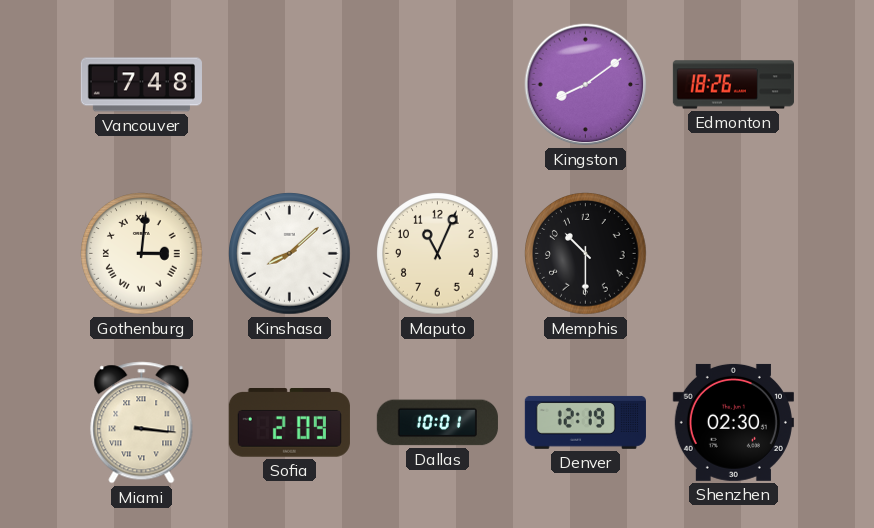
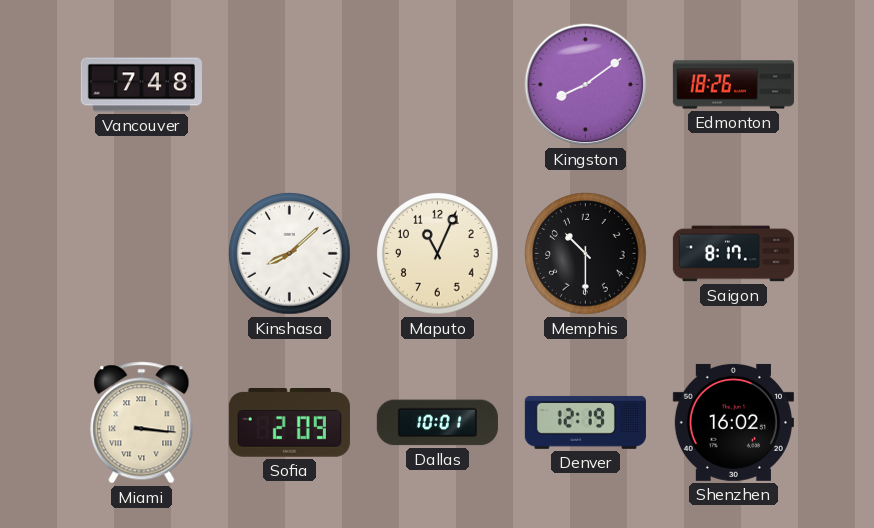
Gothenburg: 3:01 -> none
Saigon: none -> 8:17
Shenzhen: 02:30 -> 16:02
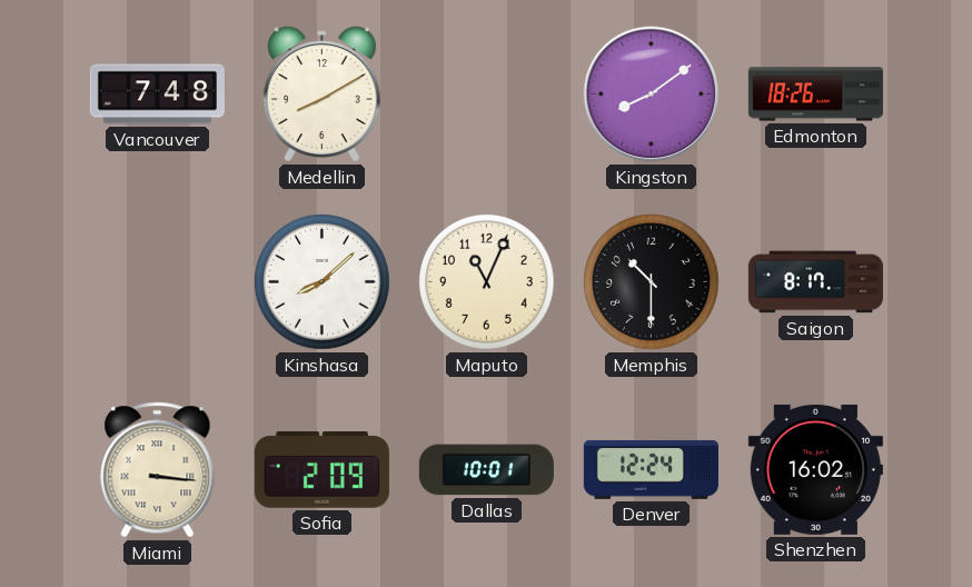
Medellin: none -> 8:10
Denver: 12:19 -> 12:24
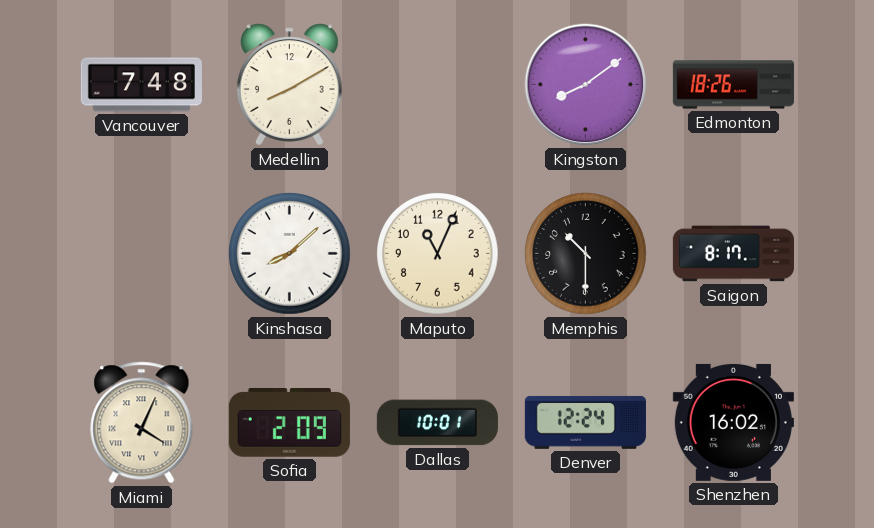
Miami: 3:16 -> 4:04
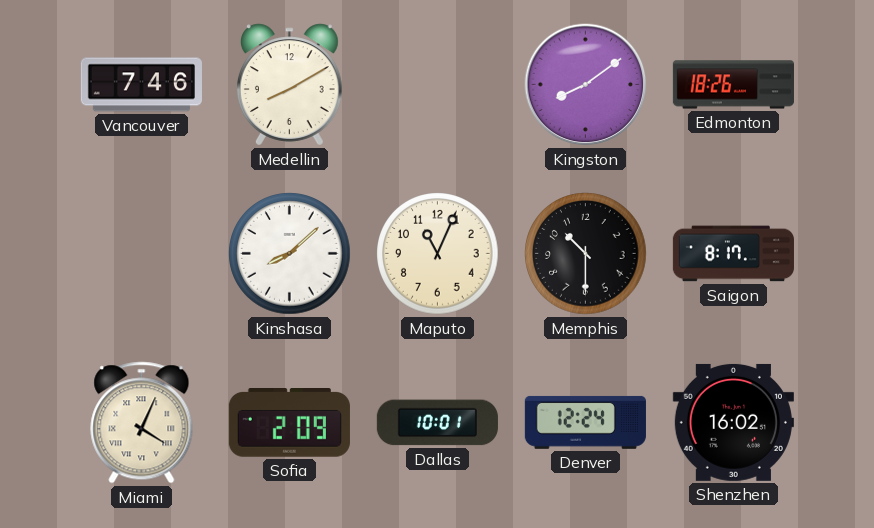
Vancouver: 7:48 -> 7:46
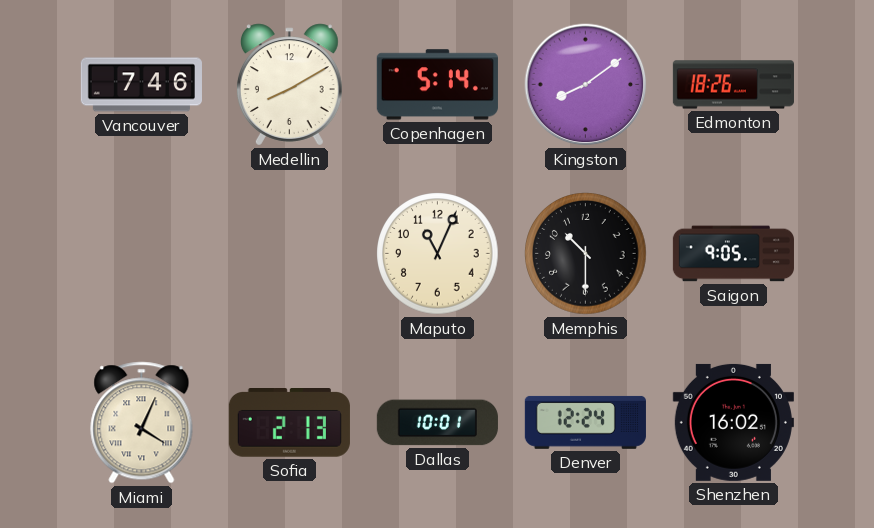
Copenhagen: none -> 5:14
Kinshasa: 8:08 -> none
Saigon: 8:17 -> 9:05
Sofia: 2:09 -> 2:13
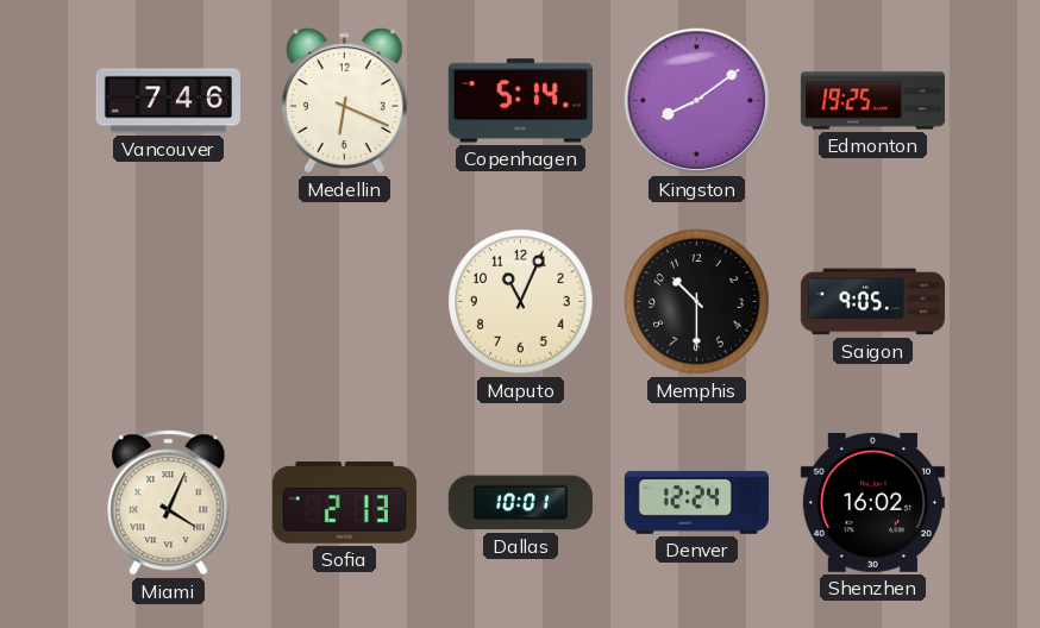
Medellin: 8:10 -> 6:19
Edmonton: 18:26 -> 19:25
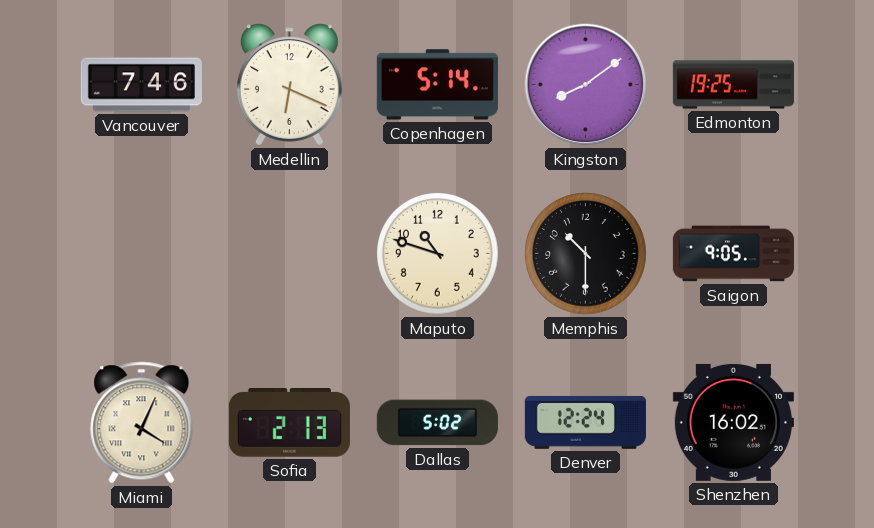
Maputo: 11:04 -> 10:48
Dallas: 10:01 -> 5:02
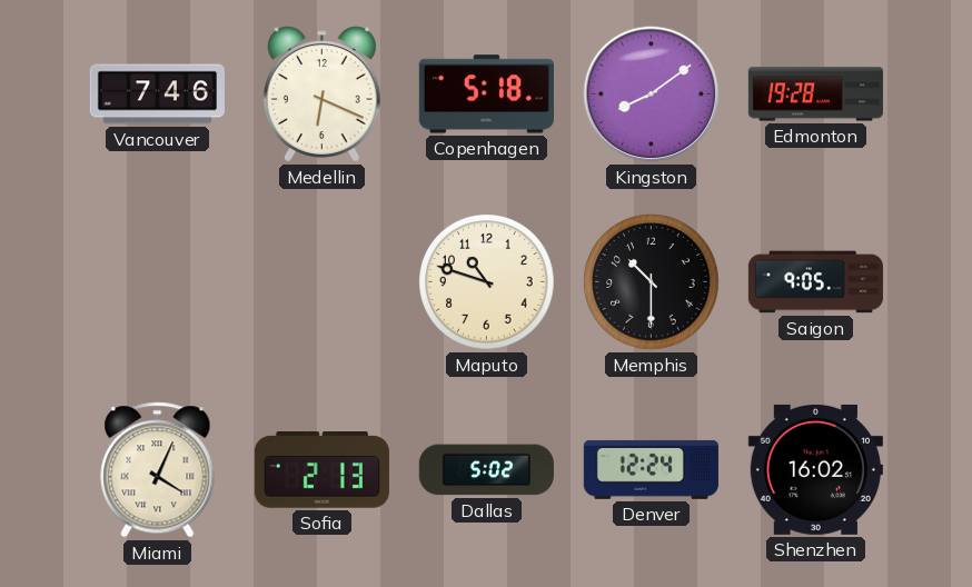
Copenhagen: 5:14 -> 5:18
Edmonton: 19:25 -> 19:28
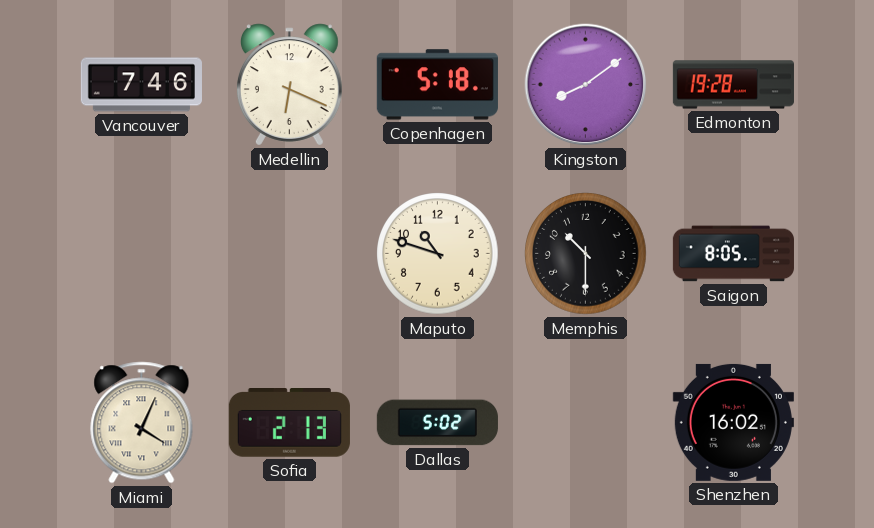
Saigon: 9:05 -> 8:05
Denver: 12:24 -> none
